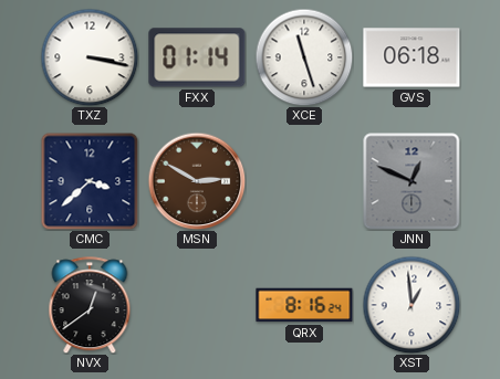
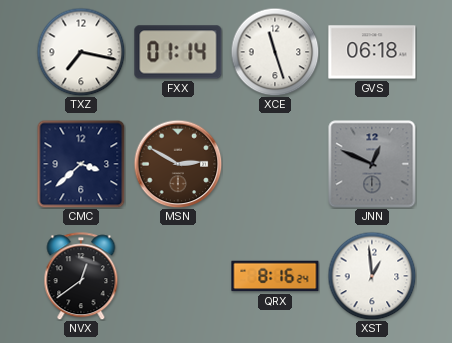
TXZ: 3:17 -> 7:17
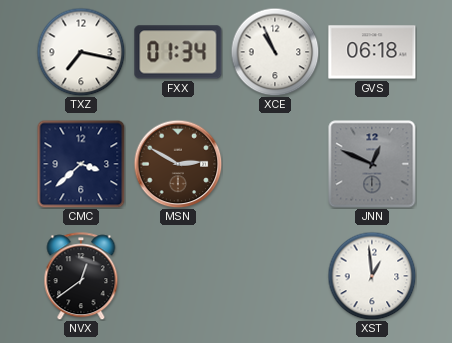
FXX: 01:14 -> 01:34
XCE: 11:27 -> 10:56
QRX: 8:16 -> none
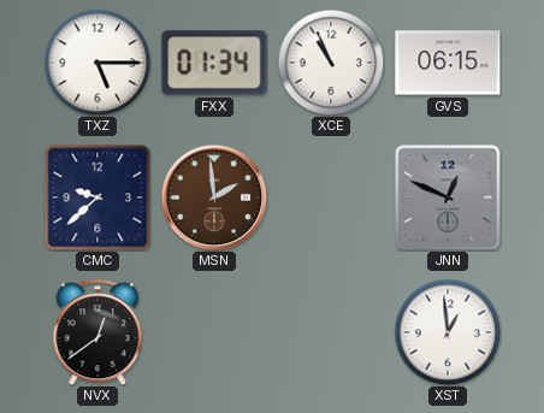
TXZ: 7:17 -> 5:15
GVS: 06:18 -> 06:15
CMC: 3:38 -> 9:38
MSN: 2:50 -> 1:59
